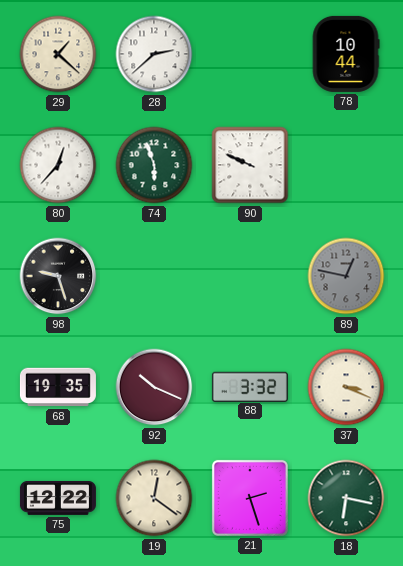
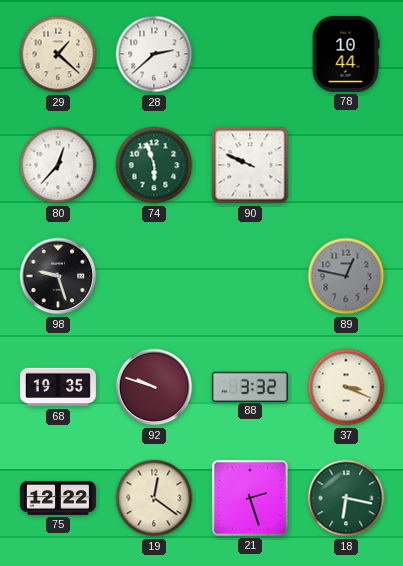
92: 10:19 -> 9:48
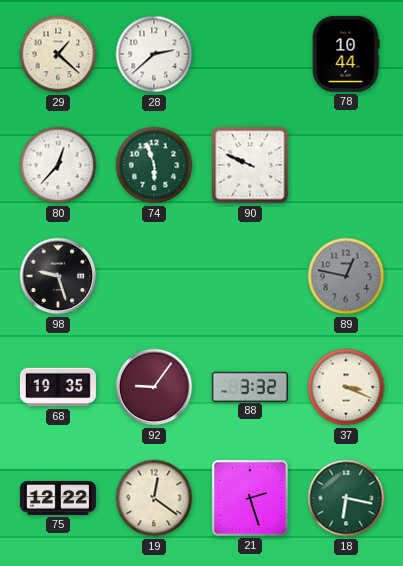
92: 9:48 -> 9:06
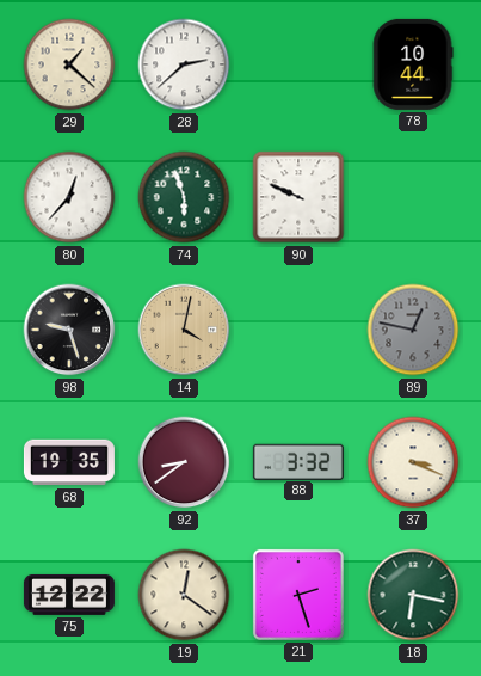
14: none -> 4:02
92: 9:06 -> 8:39
